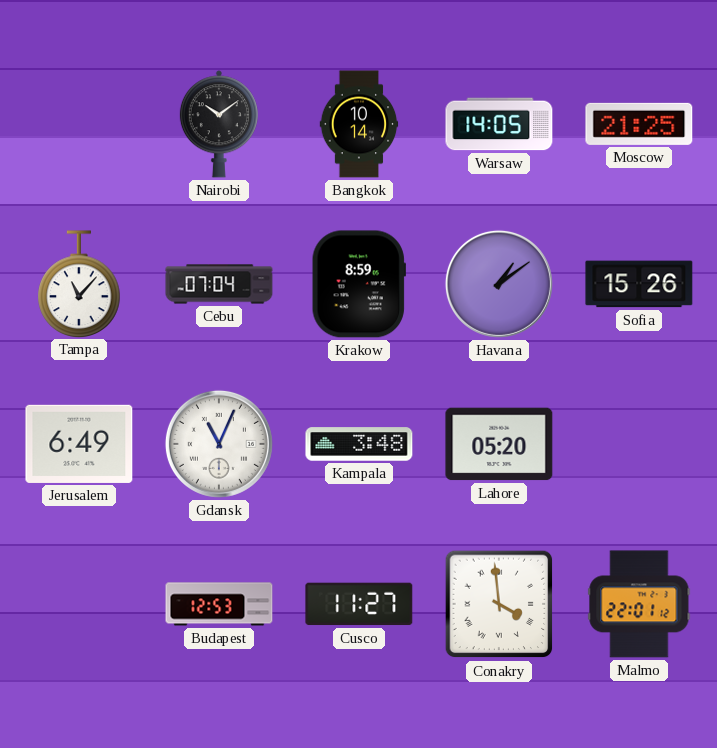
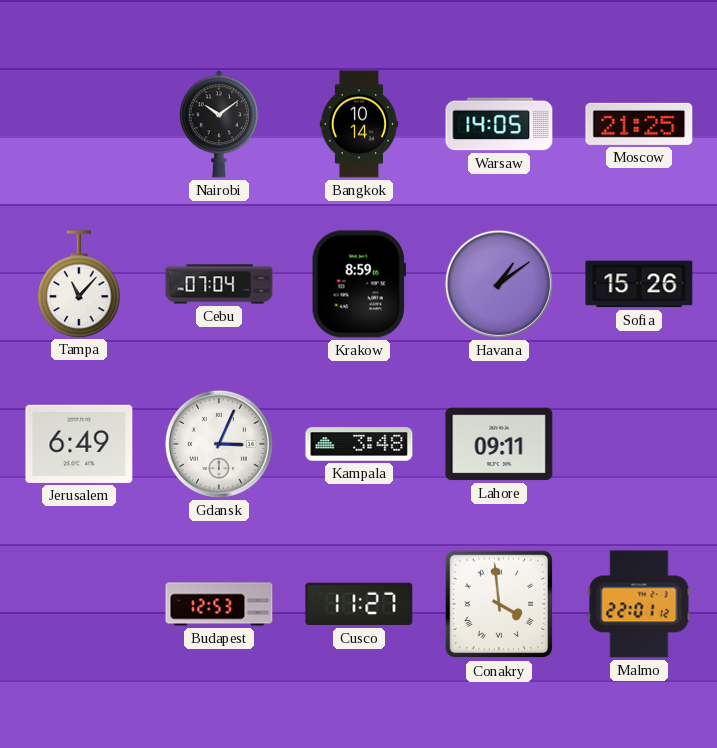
Gdansk: 11:04 -> 3:04
Lahore: 05:20 -> 09:11
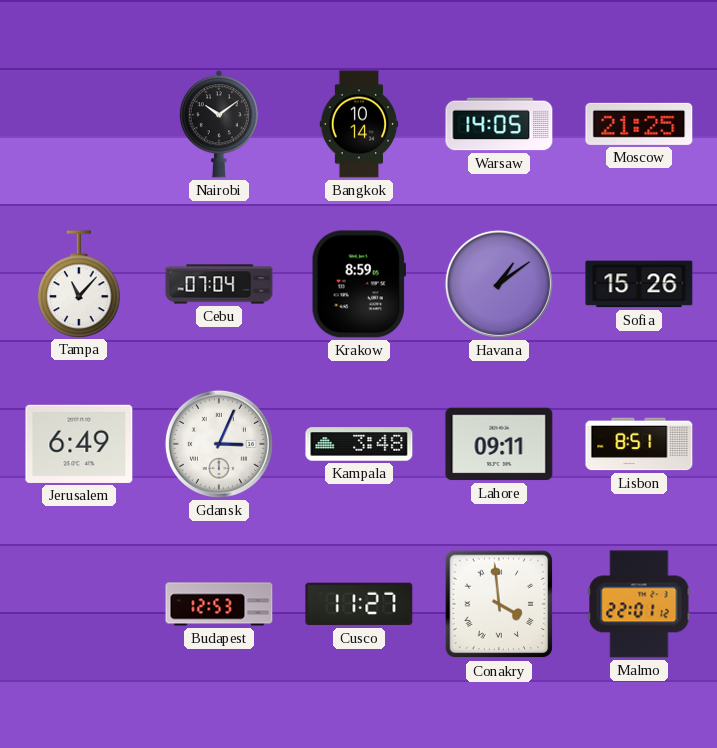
Lisbon: none -> 8:51
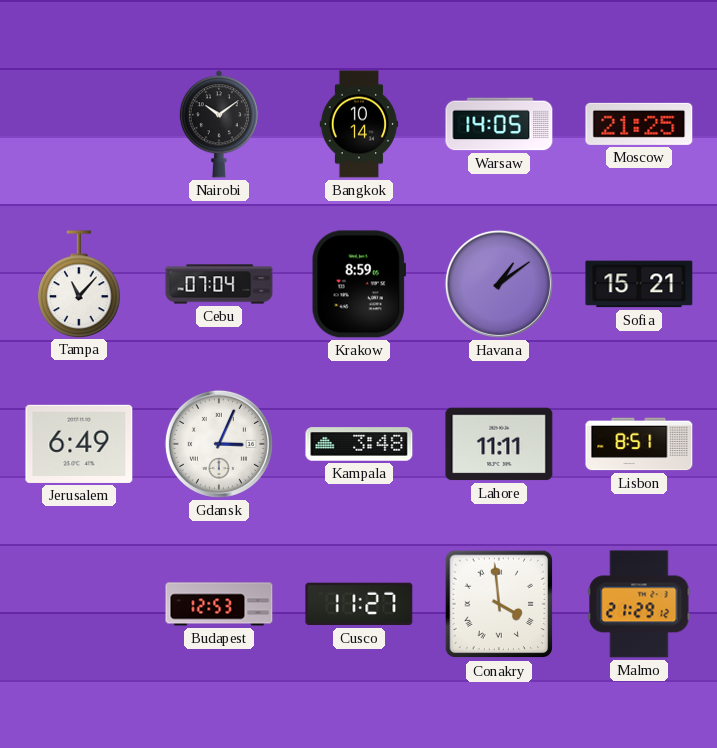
Sofia: 15:26 -> 15:21
Lahore: 09:11 -> 11:11
Malmo: 22:01 -> 21:29
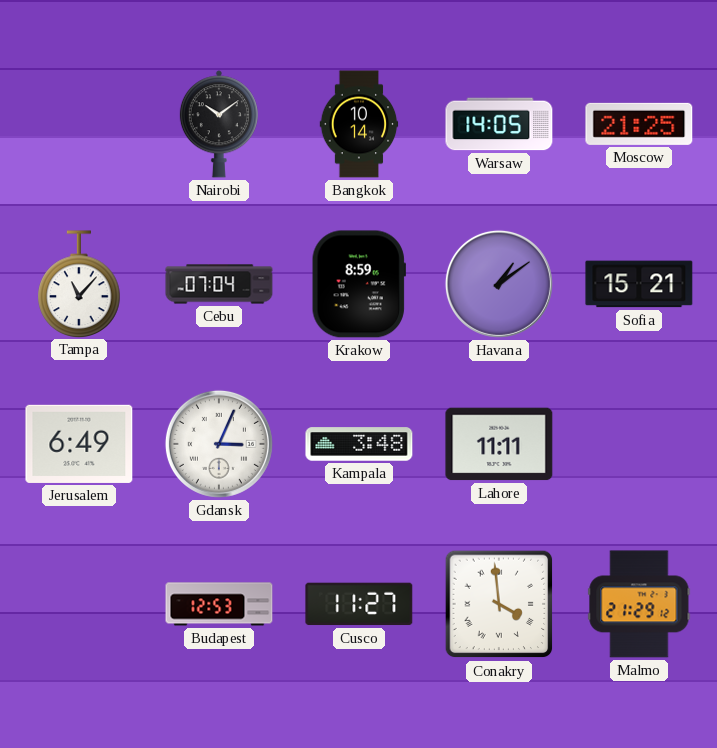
Lisbon: 8:51 -> none
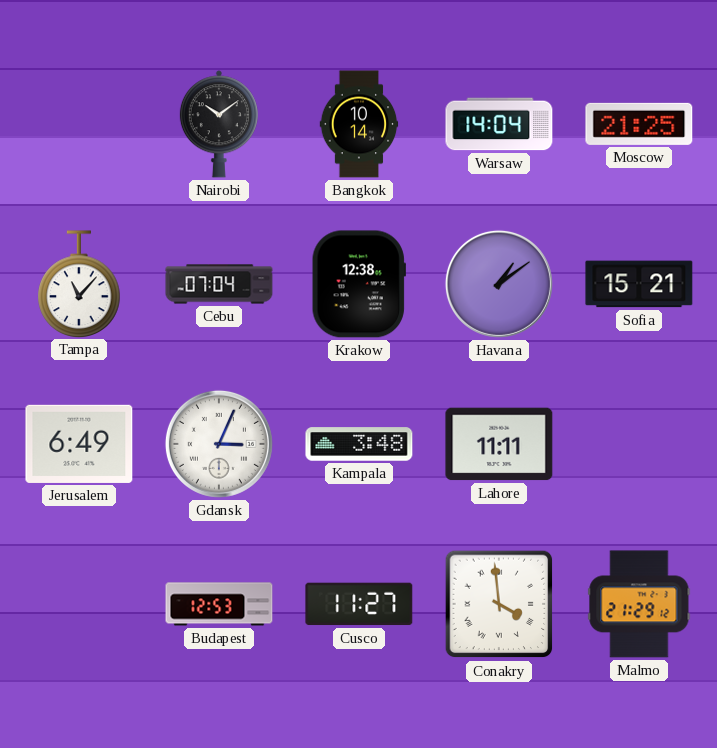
Warsaw: 14:05 -> 14:04
Krakow: 8:59 -> 12:38
